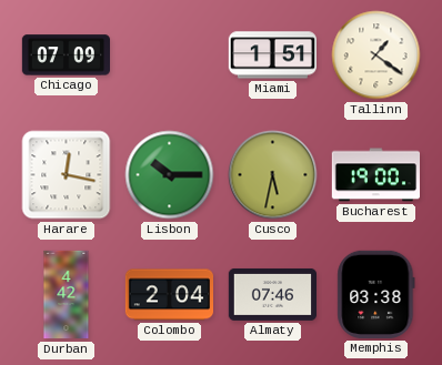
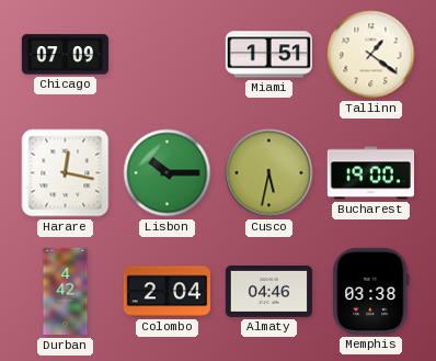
Almaty: 07:46 -> 04:46
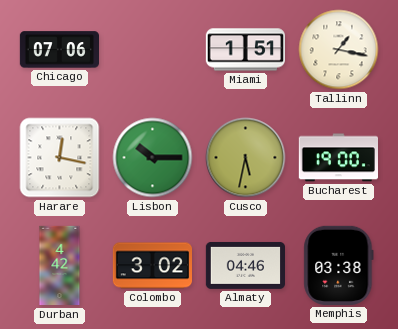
Chicago: 07:09 -> 07:06
Tallinn: 1:21 -> 1:17
Colombo: 2:04 -> 3:02
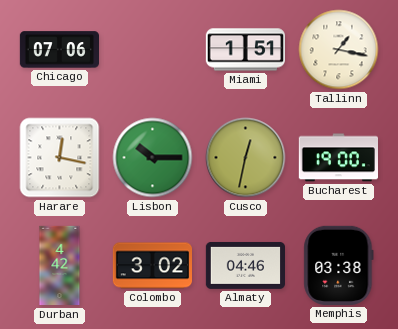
Cusco: 5:32 -> 12:32
